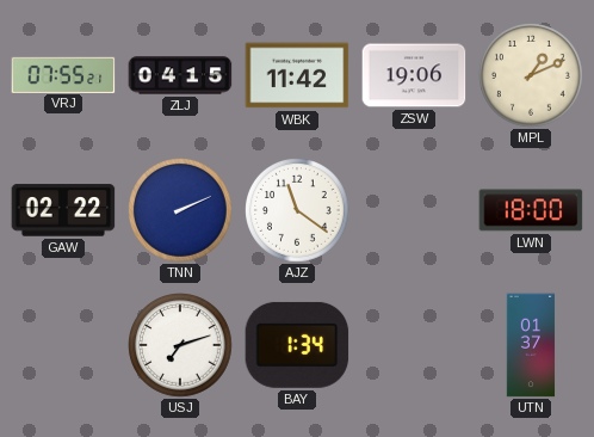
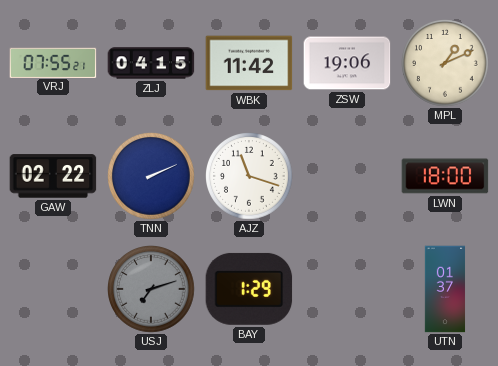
AJZ: 11:21 -> 11:18
USJ dial: white -> grey
BAY: 1:34 -> 1:29
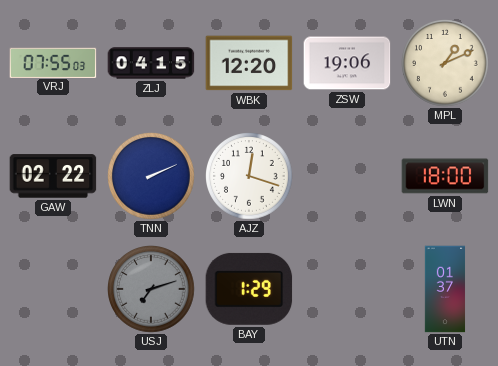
VRJ: 07:55:21 -> 07:55:03
WBK: 11:42 -> 12:20
AJZ: 11:18 -> 12:18
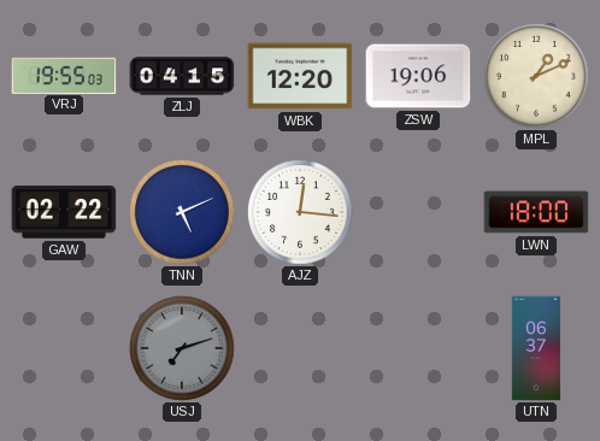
VRJ: 07:55 -> 19:55
TNN: 2:11 -> 5:11
AJZ: 12:18 -> 12:16
BAY: 1:29 -> none
UTN: 01:37 -> 06:37
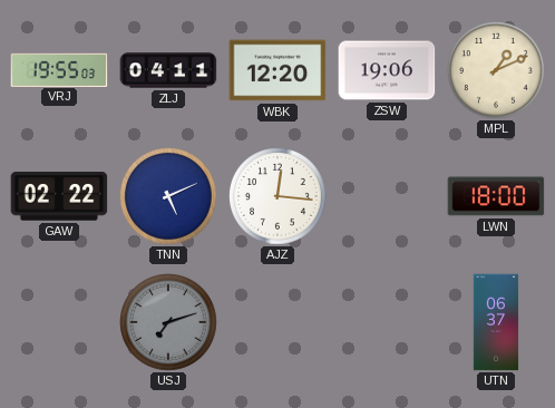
ZLJ: 04:15 -> 04:11
